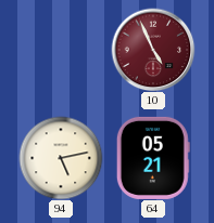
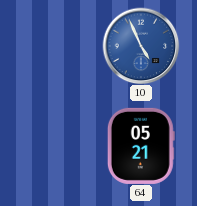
10 dial: burgundy -> blue
94: 5:13 -> none
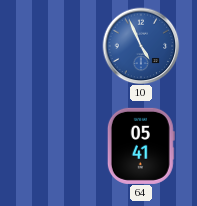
64: 05:21 -> 05:41
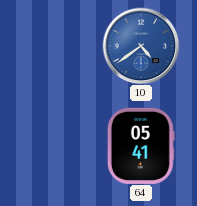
10: 4:56 -> 4:39
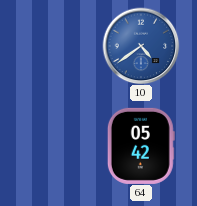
64: 05:41 -> 05:42
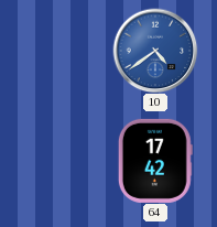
64: 05:42 -> 17:42
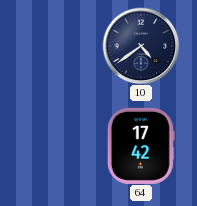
10 dial: blue -> navy
